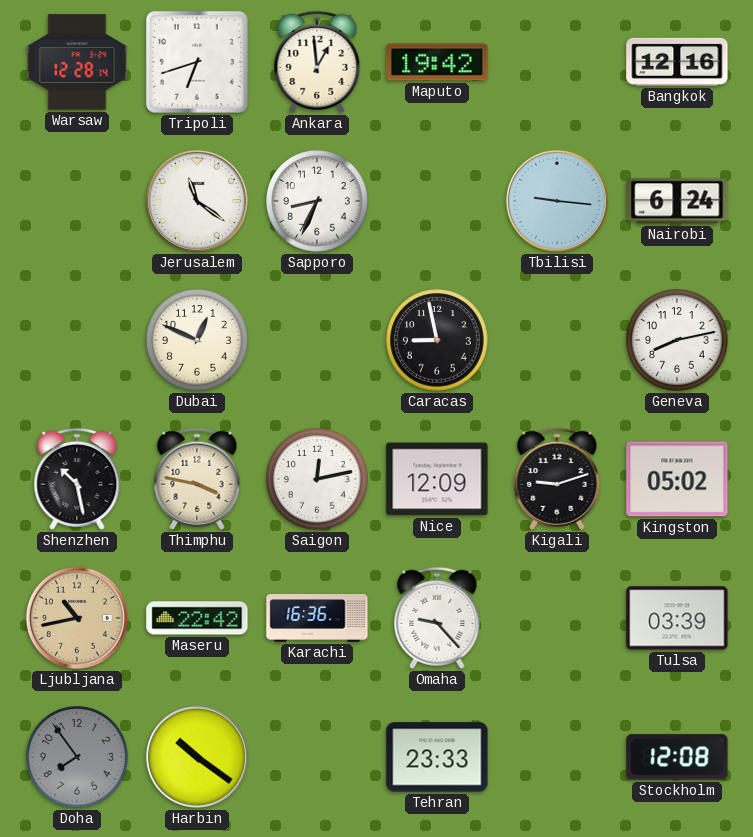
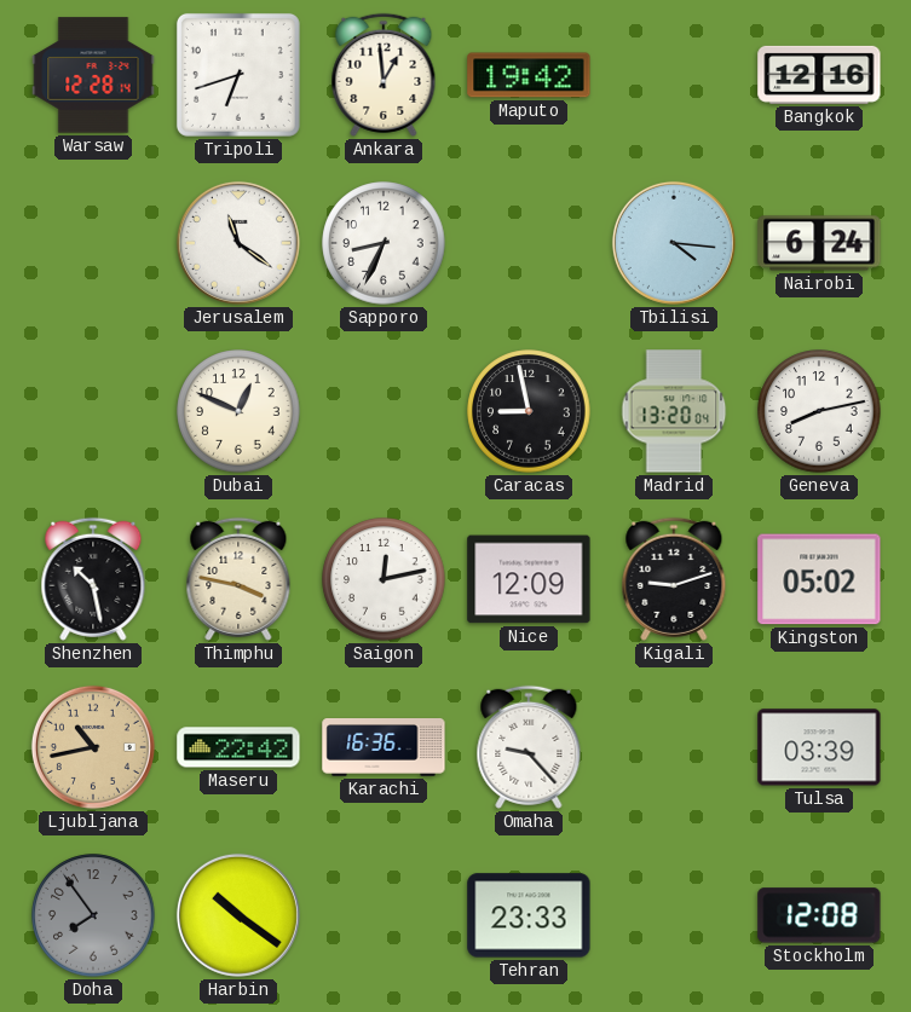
Tbilisi: 9:16 -> 4:16
Madrid: none -> 13:20
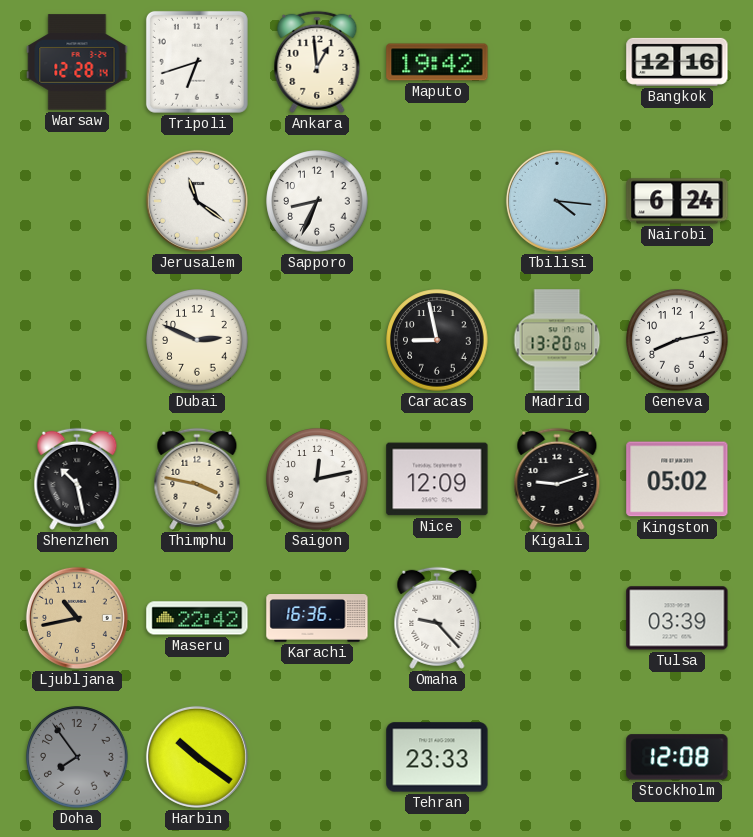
Dubai: 12:49 -> 2:49
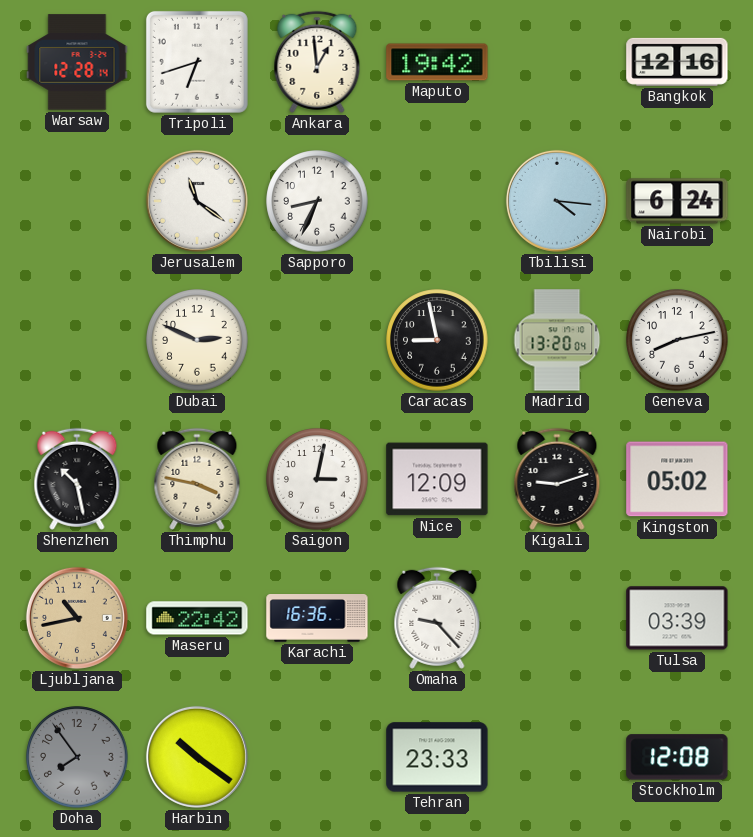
Saigon: 12:13 -> 3:02
